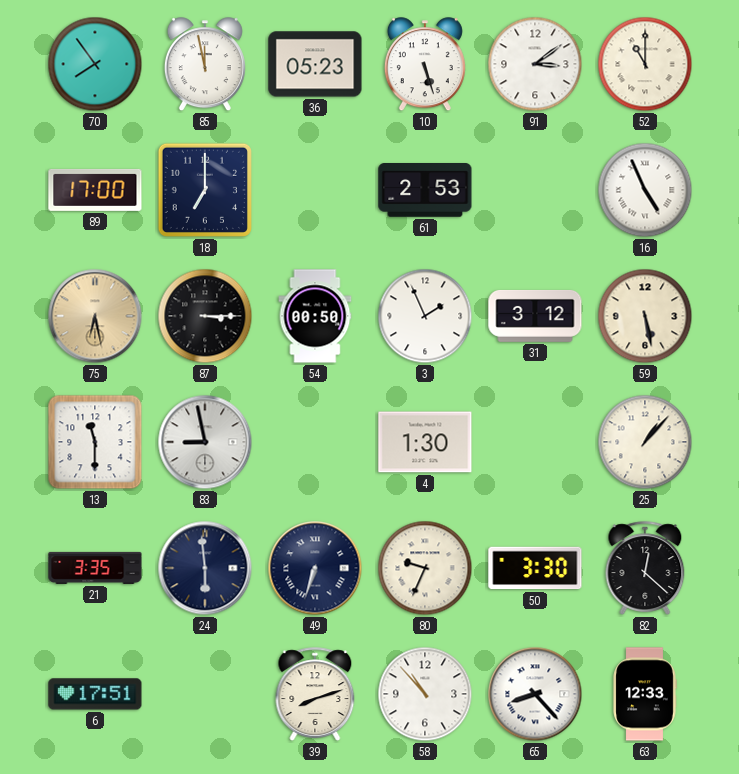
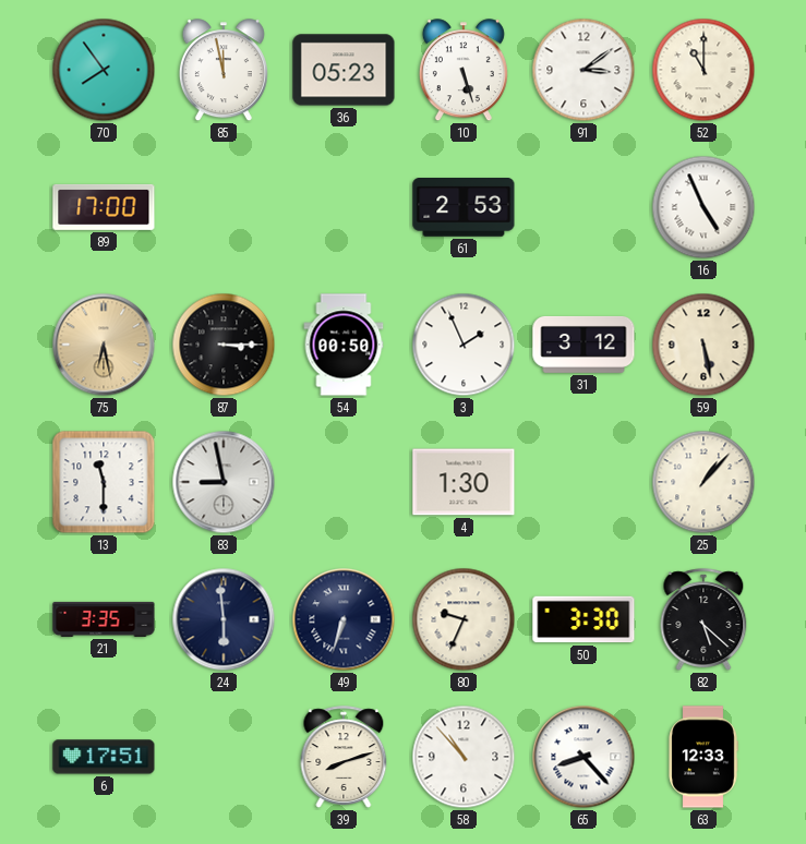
18: 7:00 -> none
82: 12:22 -> 5:22
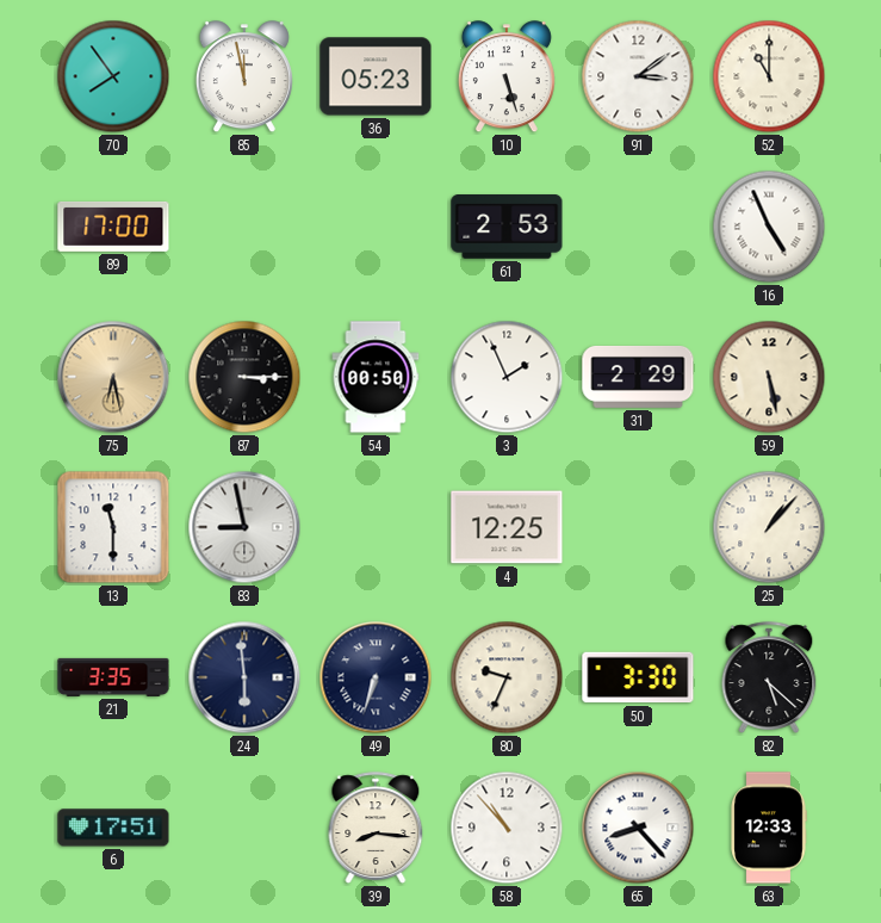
31: 3:12 -> 2:29
4: 1:30 -> 12:25
39: 8:12 -> 8:16
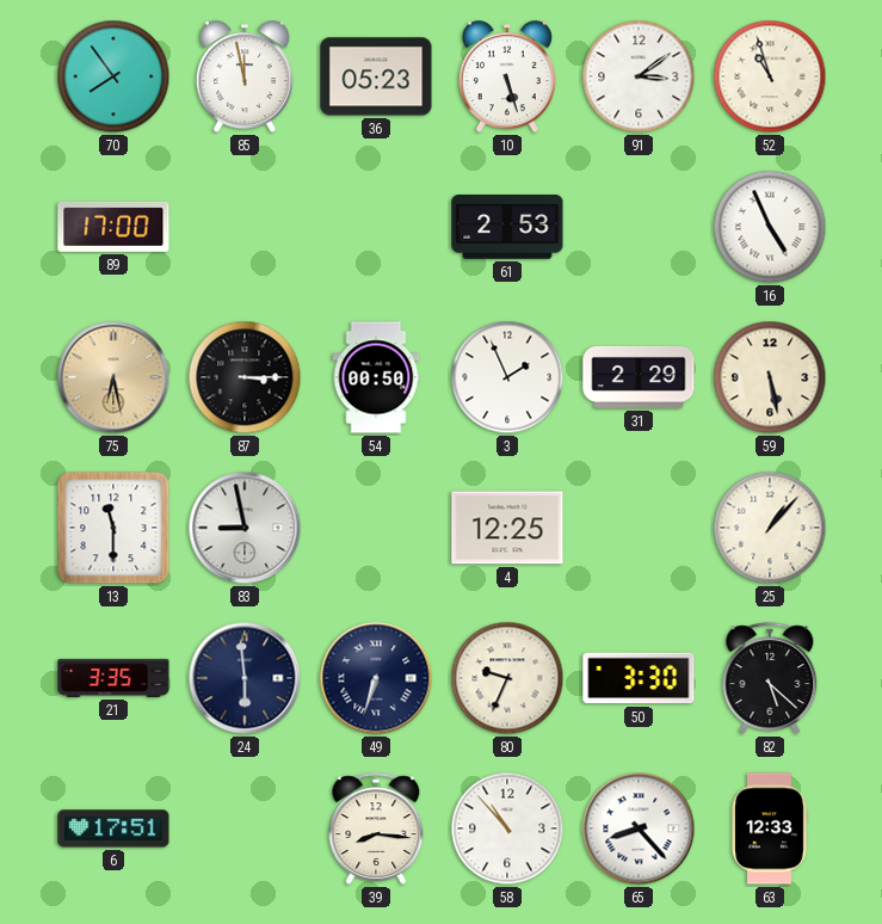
52: 11:00 -> 10:57
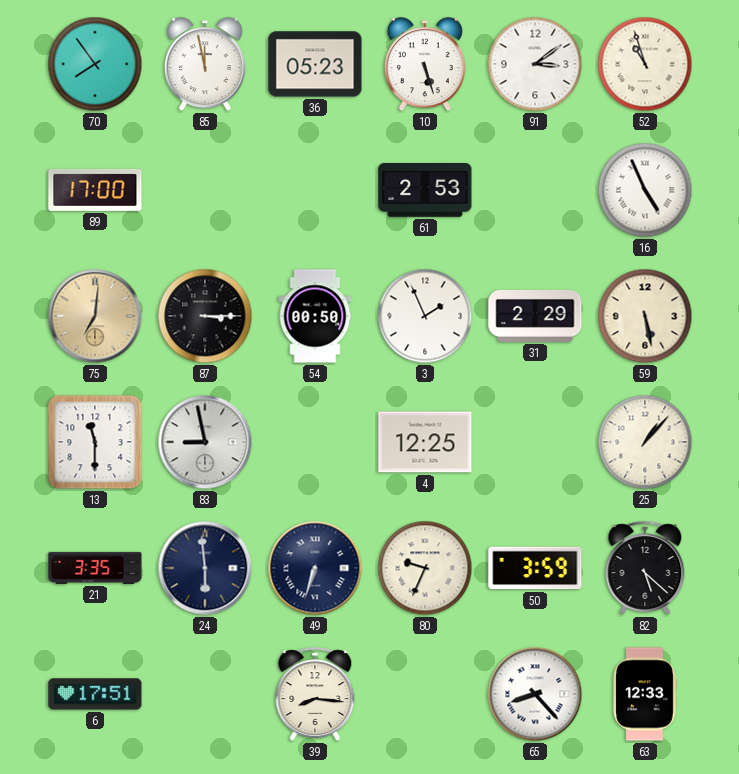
75: 6:28 -> 7:01
50: 3:30 -> 3:59
58: 10:53 -> none
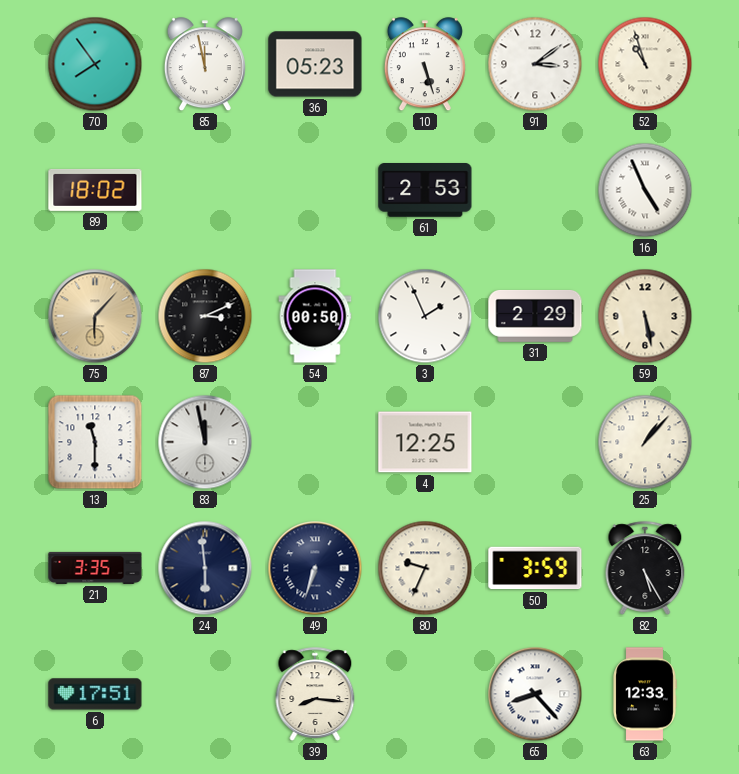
89: 17:00 -> 18:02
75: 7:01 -> 6:07
87: 3:15 -> 3:11
83: 8:58 -> 11:58
82: 5:22 -> 5:25
